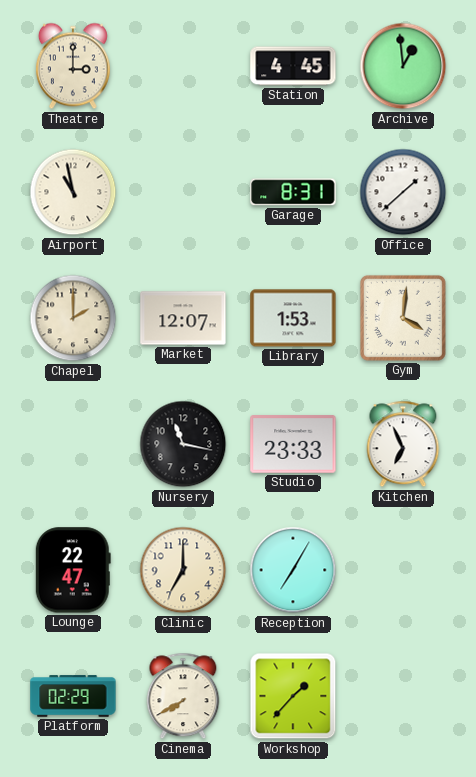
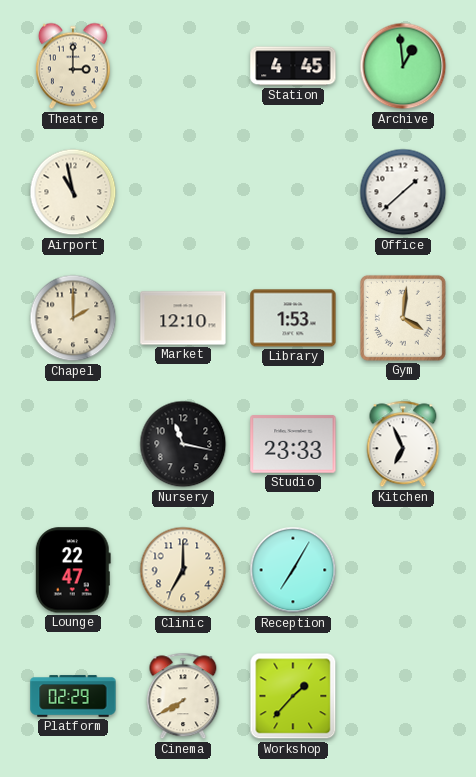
Garage: 8:31 -> none
Market: 12:07 -> 12:10
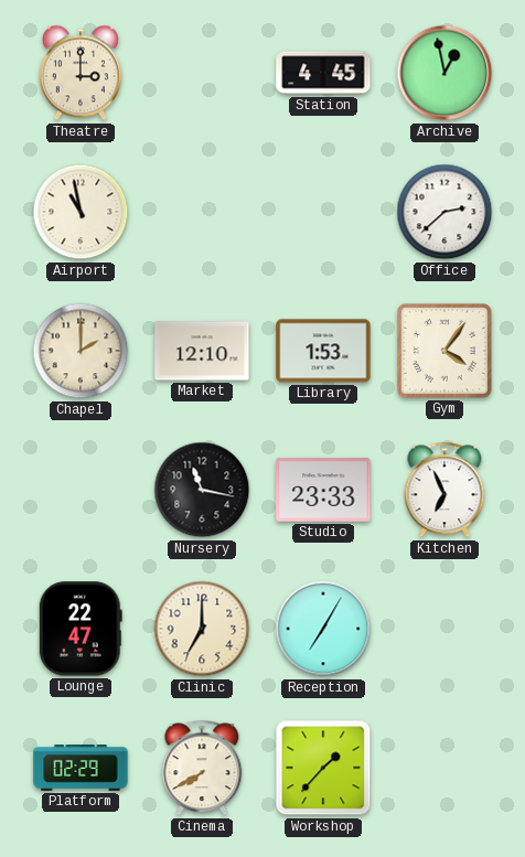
Archive: 12:59 -> 12:58
Office: 1:38 -> 2:38
Gym: 4:01 -> 4:06
